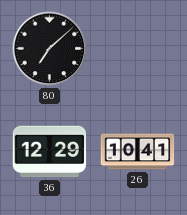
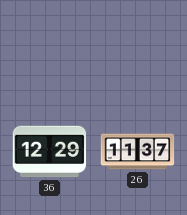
80: 7:08 -> none
26: 10:41 -> 11:37
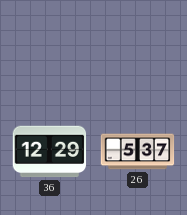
26: 11:37 -> 5:37
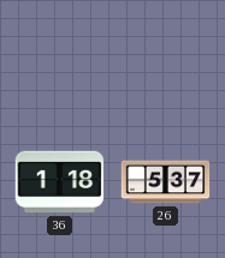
36: 12:29 -> 1:18
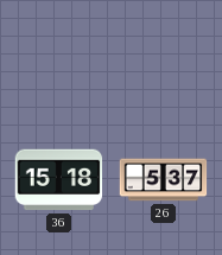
36: 1:18 -> 15:18
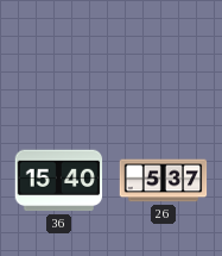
36: 15:18 -> 15:40
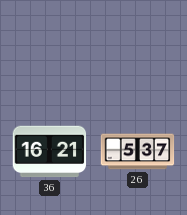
36: 15:40 -> 16:21
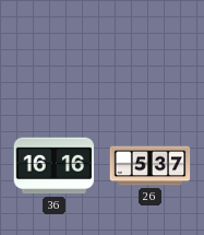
36: 16:21 -> 16:16
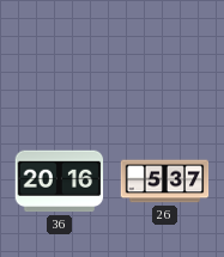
36: 16:16 -> 20:16
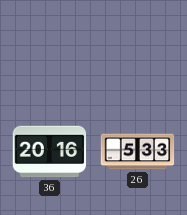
26: 5:37 -> 5:33
